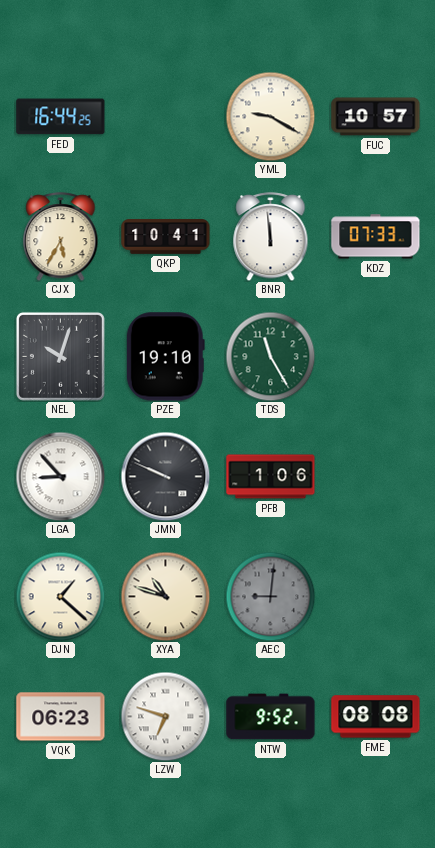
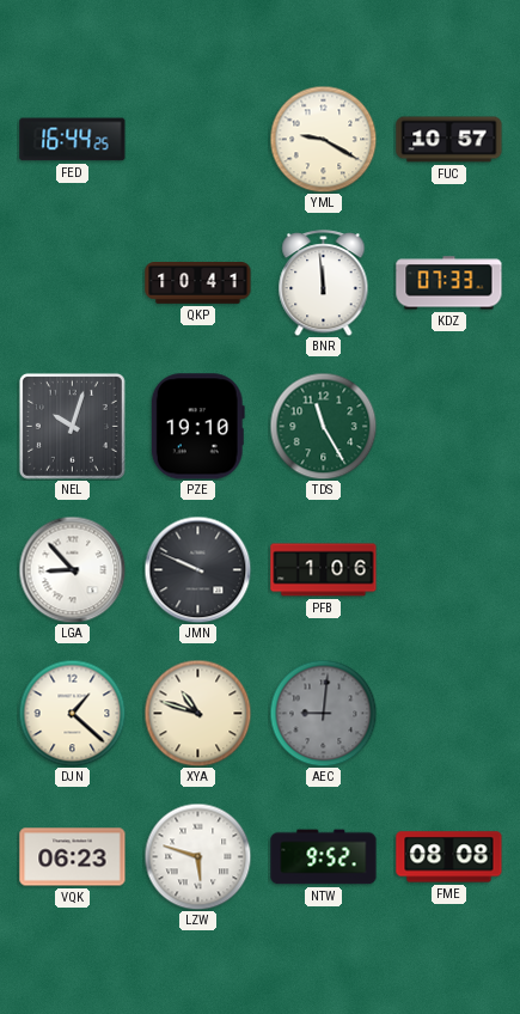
CJX: 5:35 -> none
LZW: 6:48 -> 5:48
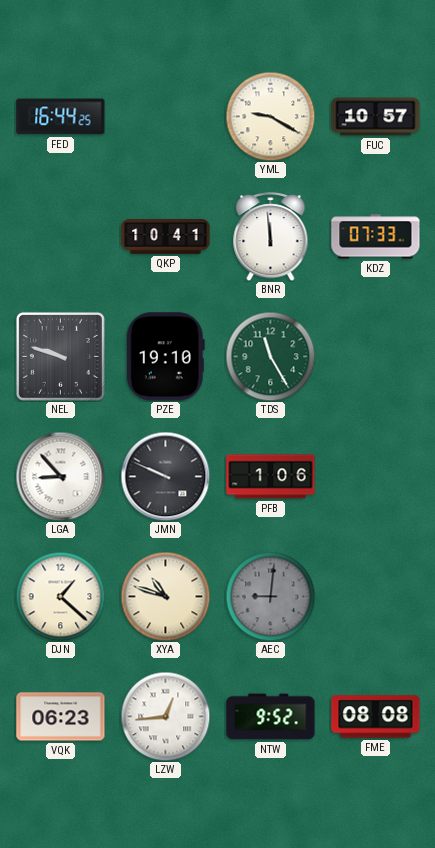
NEL: 10:03 -> 9:48
LZW: 5:48 -> 12:44
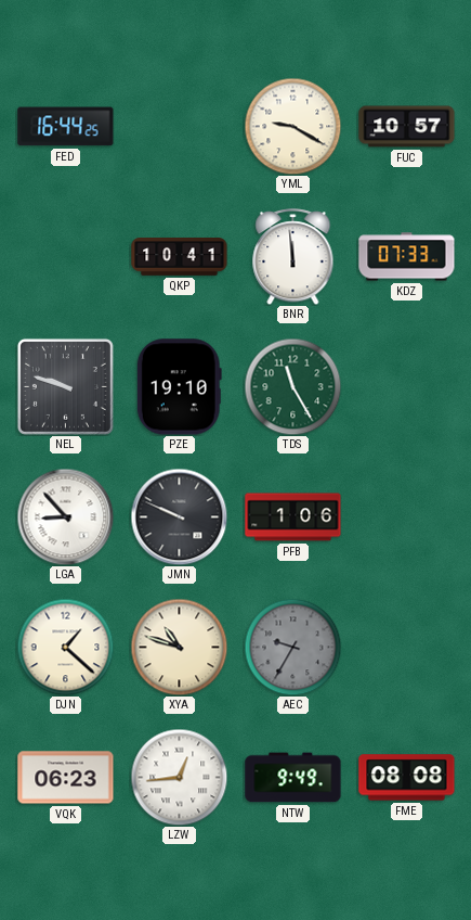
AEC: 9:01 -> 9:35
NTW: 9:52 -> 9:49
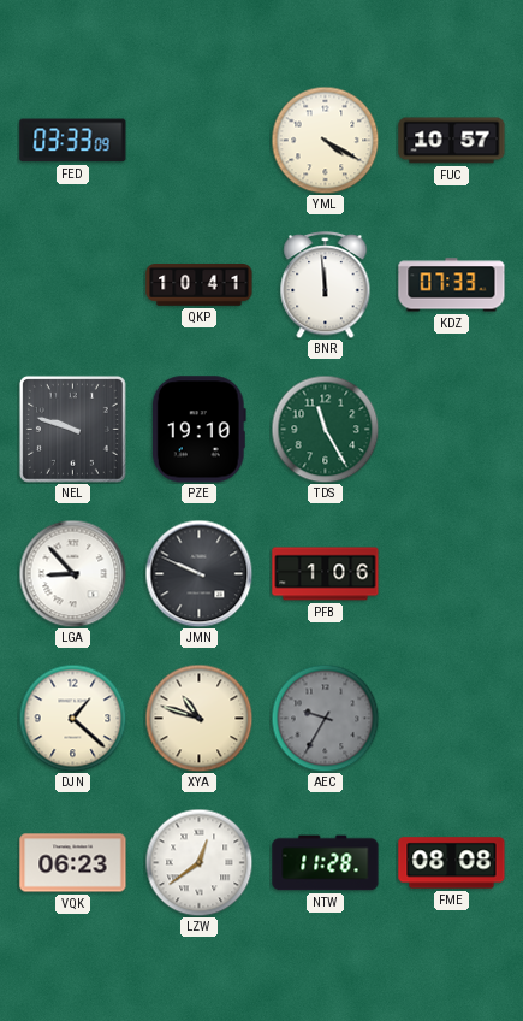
FED: 16:44 -> 03:33
YML: 9:20 -> 4:20
LZW: 12:44 -> 12:39
NTW: 9:49 -> 11:28
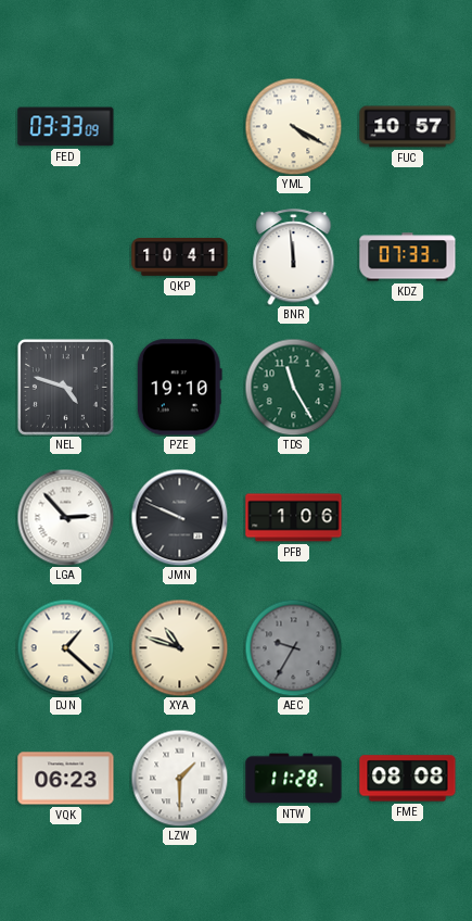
NEL: 9:48 -> 4:48
LGA: 8:53 -> 2:53
LZW: 12:39 -> 1:30
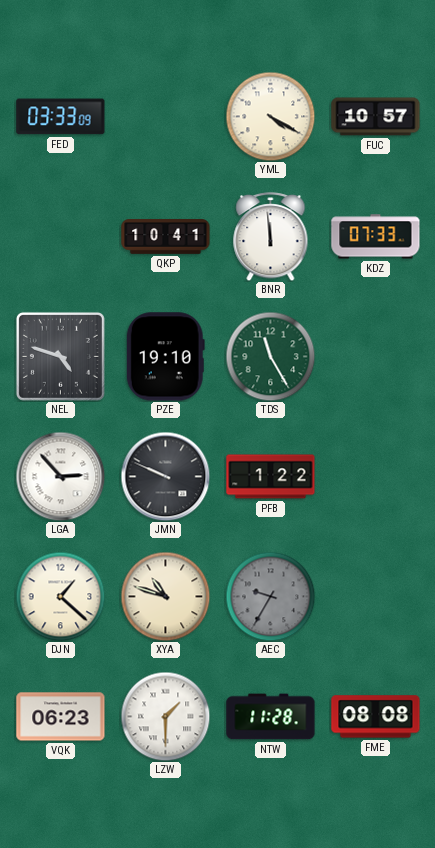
PFB: 1:06 -> 1:22
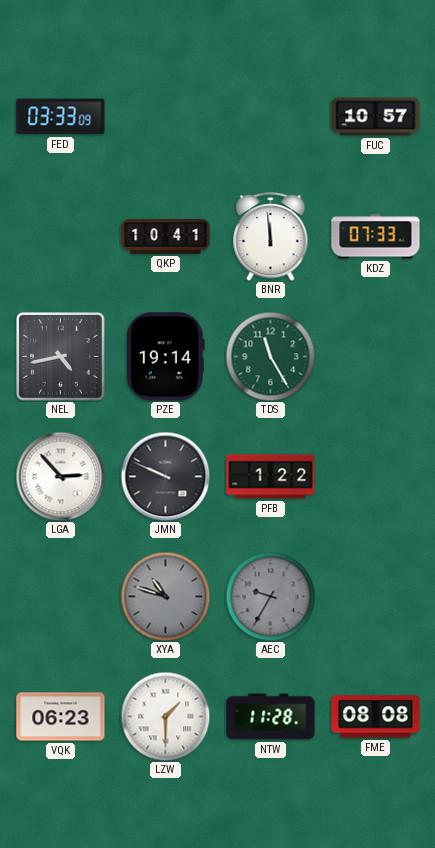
YML: 4:20 -> none
NEL: 4:48 -> 4:43
PZE: 19:10 -> 19:14
DJN: 1:22 -> none
XYA dial: cream -> grey
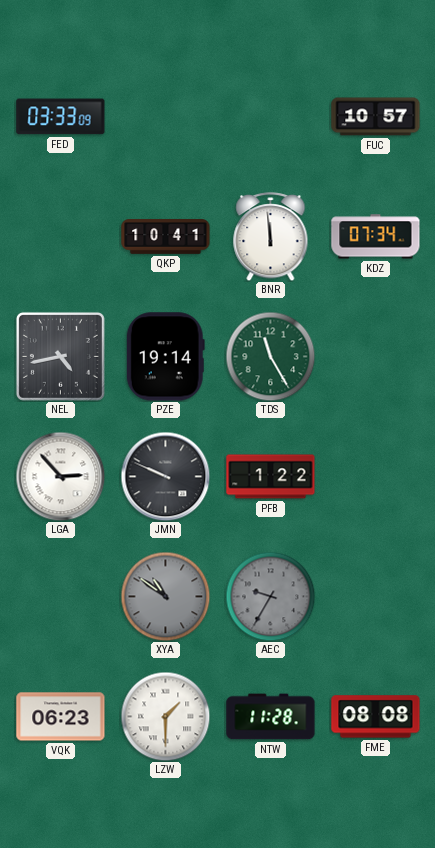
KDZ: 07:33 -> 07:34
XYA: 10:48 -> 10:51
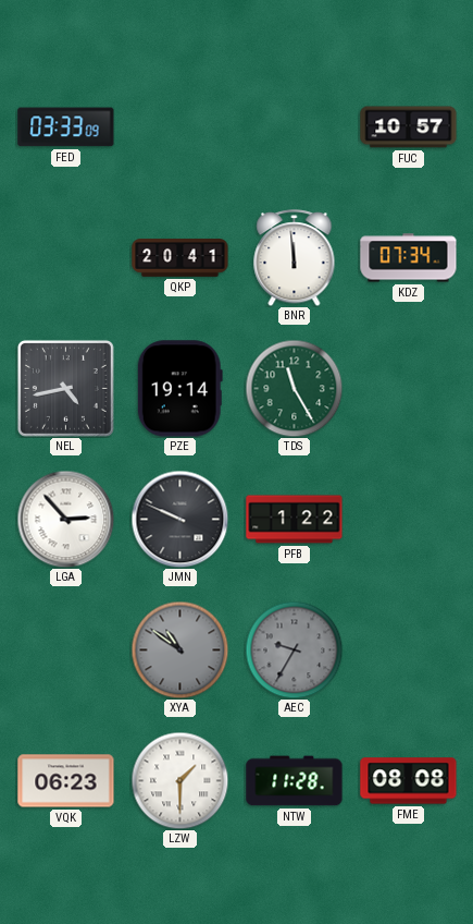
QKP: 10:41 -> 20:41
